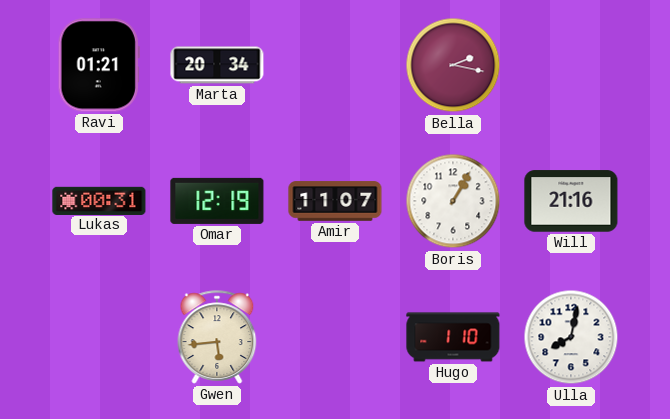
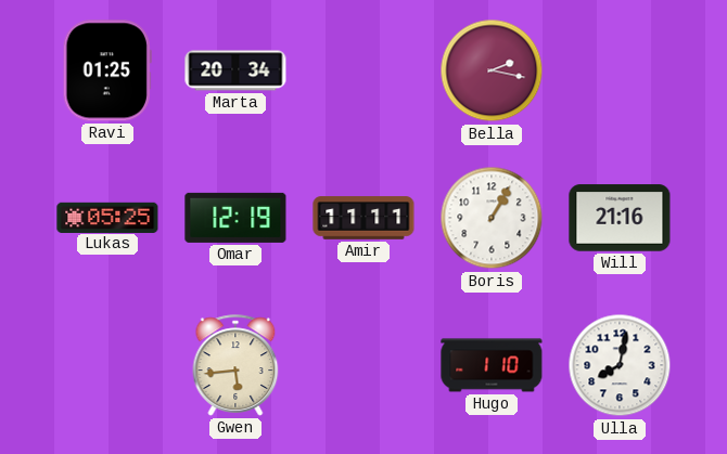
Ravi: 01:21 -> 01:25
Lukas: 00:31 -> 05:25
Amir: 11:07 -> 11:11
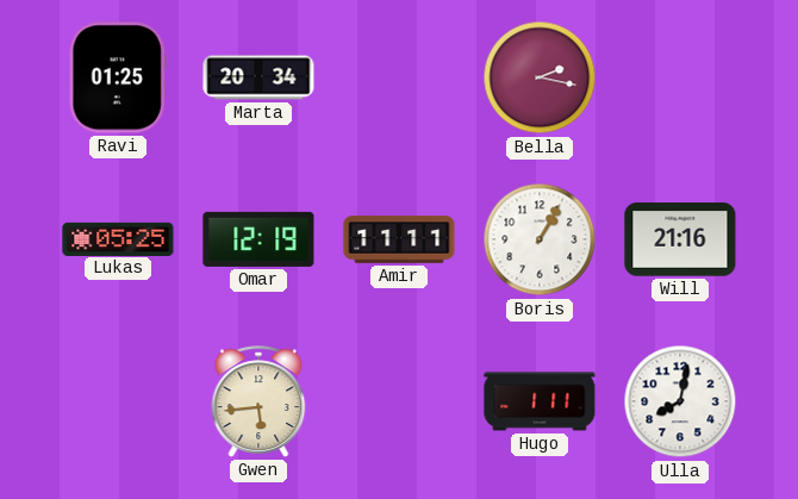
Hugo: 1:10 -> 1:11
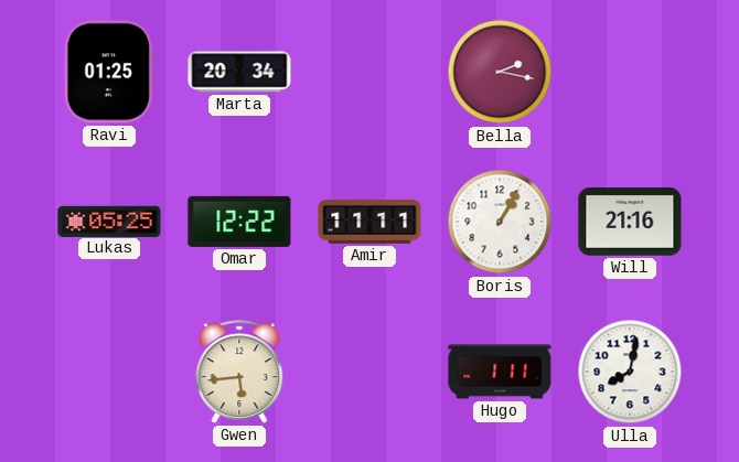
Omar: 12:19 -> 12:22
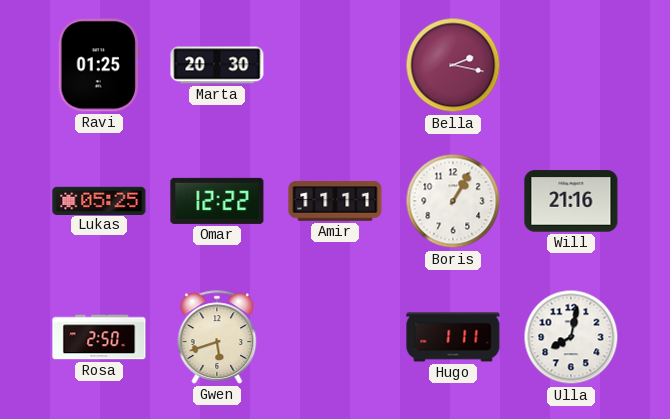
Marta: 20:34 -> 20:30
Rosa: none -> 2:50
Gwen: 5:44 -> 5:42
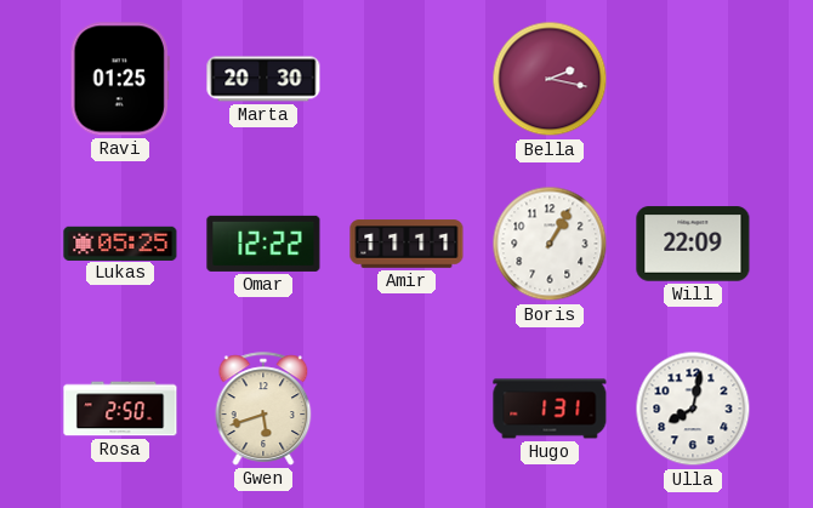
Will: 21:16 -> 22:09
Hugo: 1:11 -> 1:31
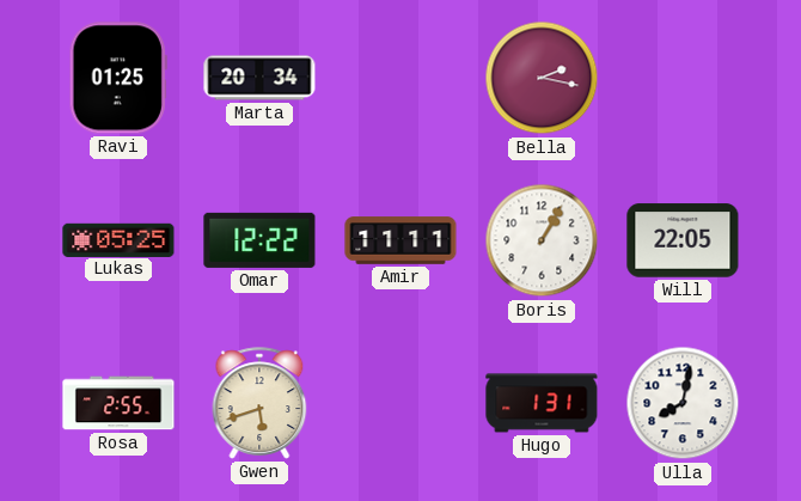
Marta: 20:30 -> 20:34
Will: 22:09 -> 22:05
Rosa: 2:50 -> 2:55
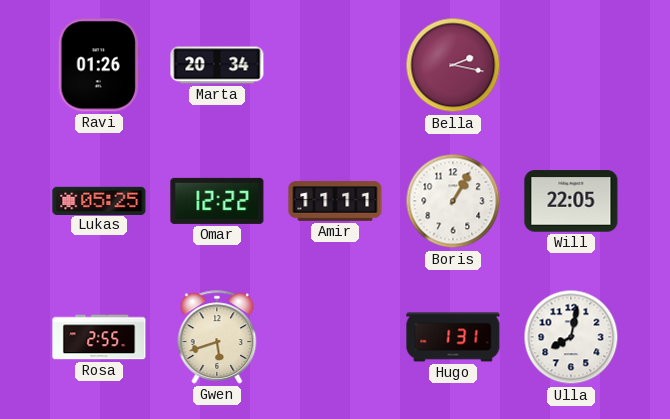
Ravi: 01:25 -> 01:26
